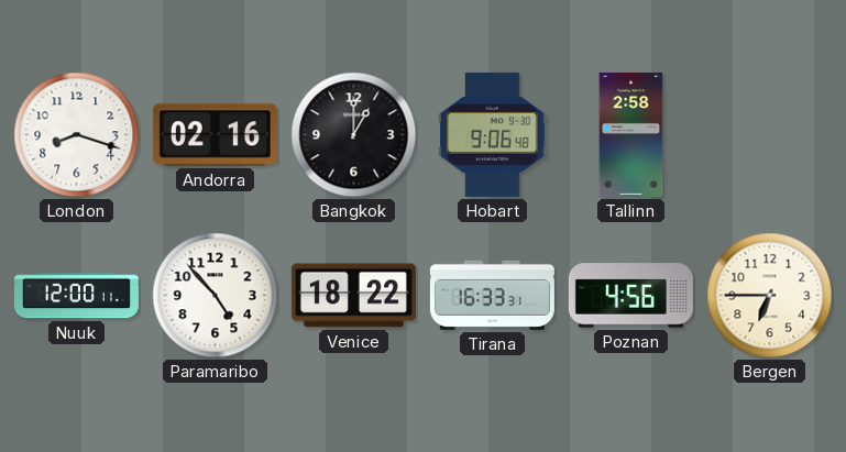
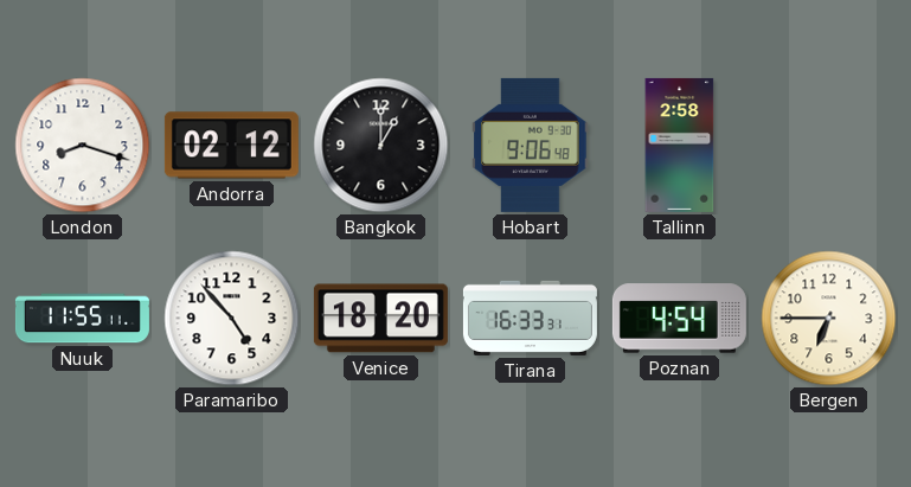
Andorra: 02:16 -> 02:12
Nuuk: 12:00 -> 11:55
Venice: 18:22 -> 18:20
Poznan: 4:56 -> 4:54
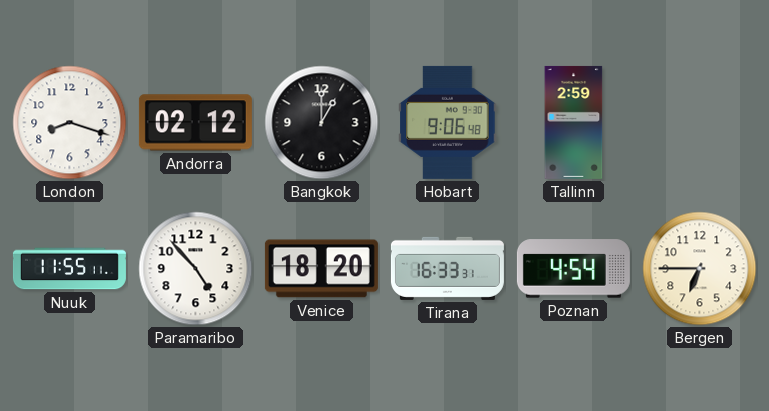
Tallinn: 2:58 -> 2:59
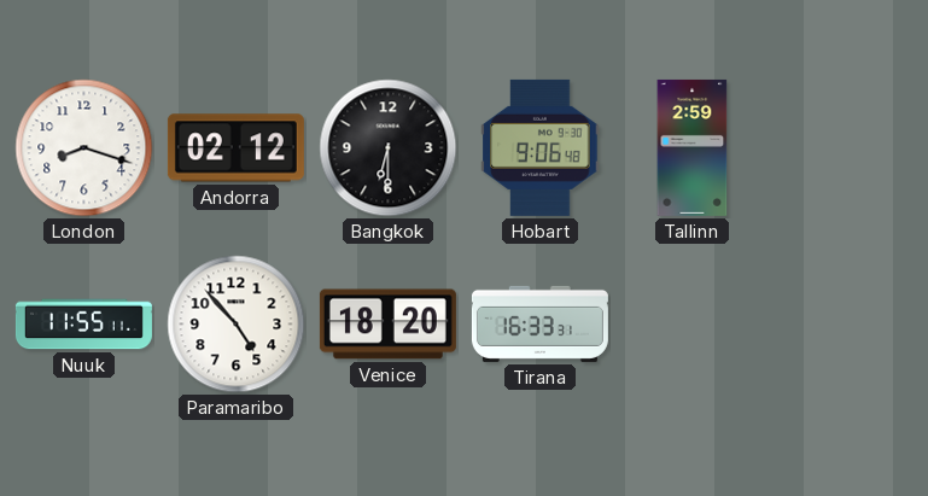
Bangkok: 1:00 -> 6:30
Poznan: 4:54 -> none
Bergen: 6:45 -> none
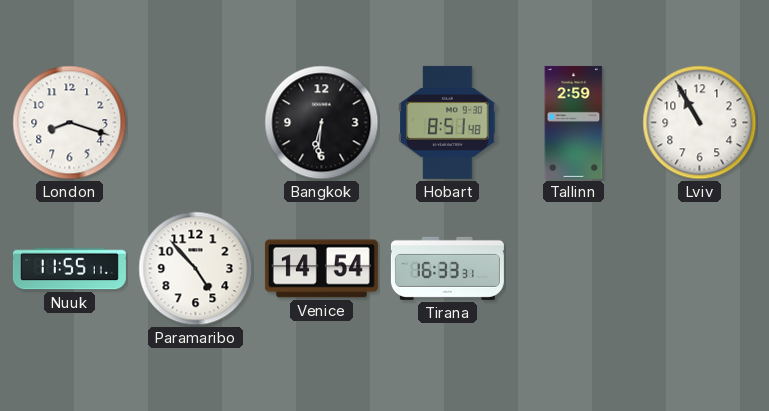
Andorra: 02:12 -> none
Bangkok: 6:30 -> 6:31
Hobart: 9:06 -> 8:51
Lviv: none -> 10:55
Venice: 18:20 -> 14:54
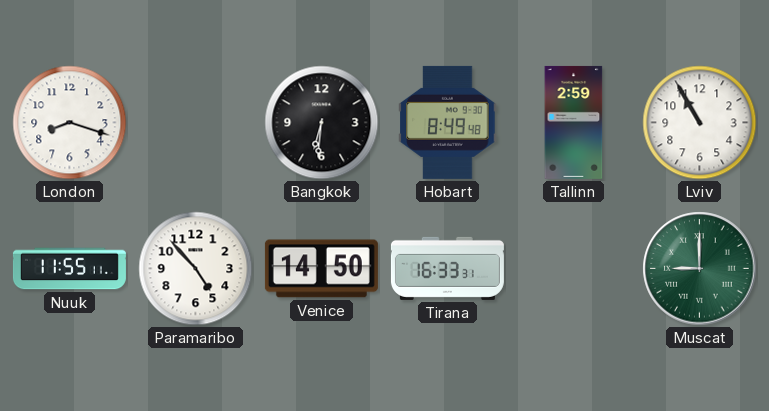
Hobart: 8:51 -> 8:49
Venice: 14:54 -> 14:50
Muscat: none -> 9:00
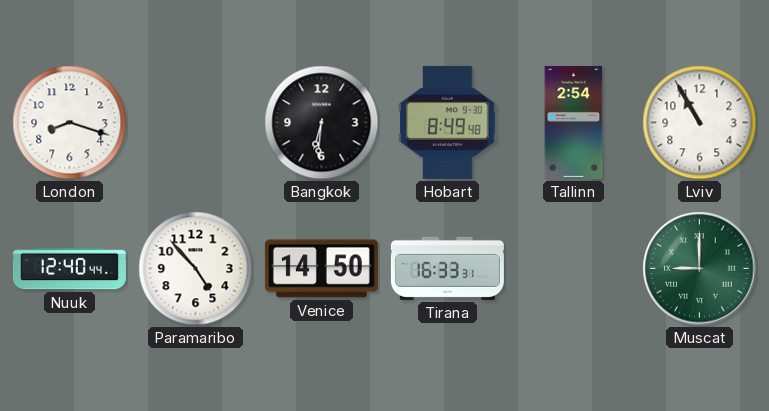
Tallinn: 2:59 -> 2:54
Nuuk: 11:55 -> 12:40
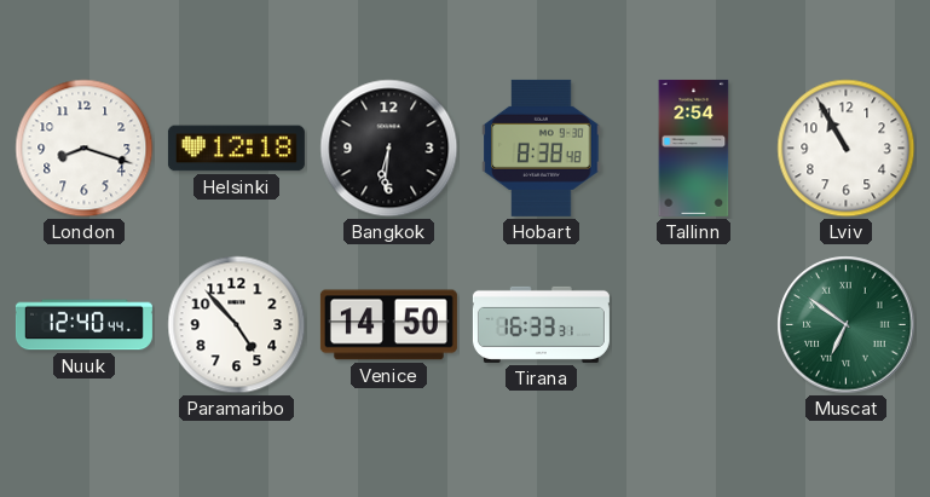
Helsinki: none -> 12:18
Hobart: 8:49 -> 8:38
Muscat: 9:00 -> 6:51
